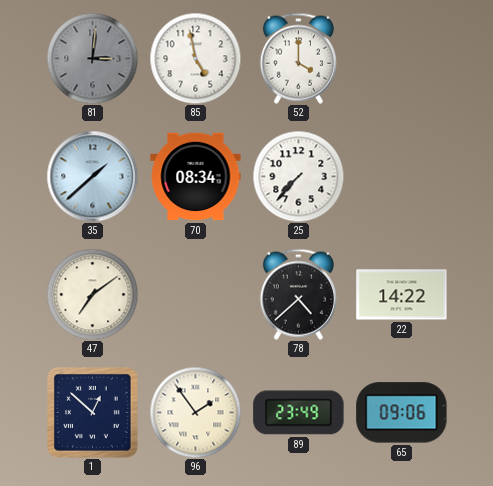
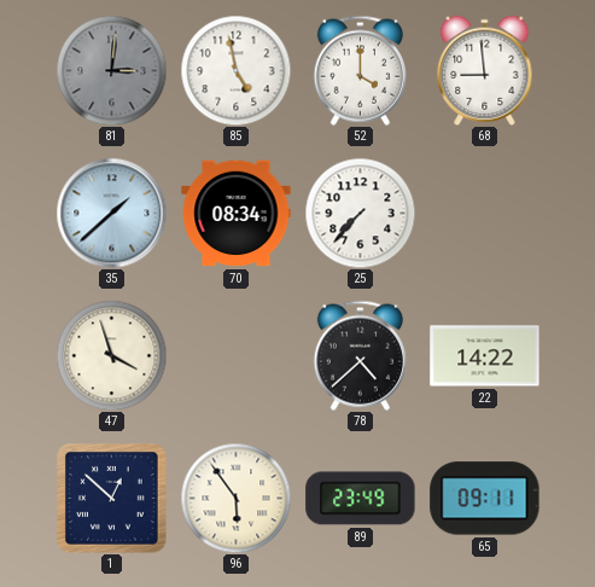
68: none -> 8:59
47: 7:09 -> 3:57
96: 1:54 -> 5:54
65: 09:06 -> 09:11
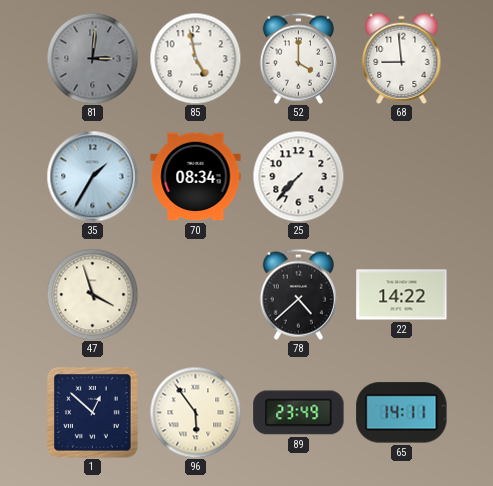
35: 1:38 -> 1:35
65: 09:11 -> 14:11
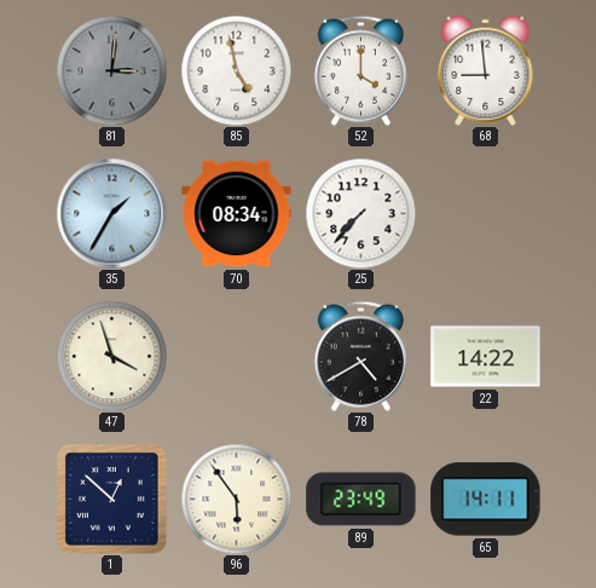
78: 4:38 -> 4:40
